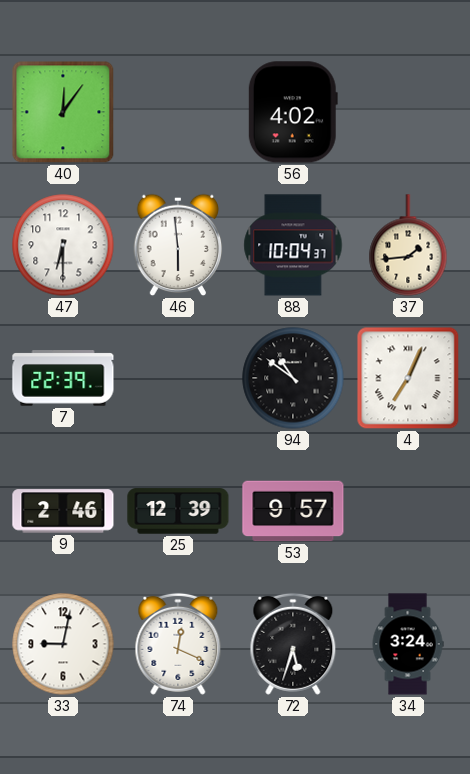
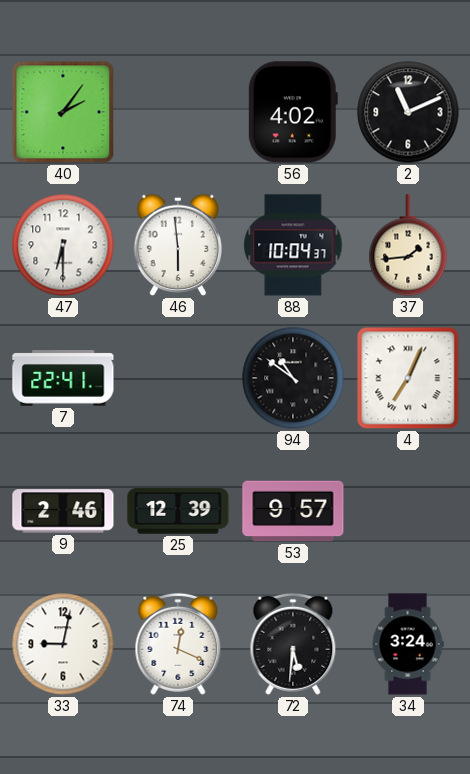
40: 12:06 -> 2:06
2: none -> 11:11
7: 22:39 -> 22:41
72: 5:33 -> 5:31
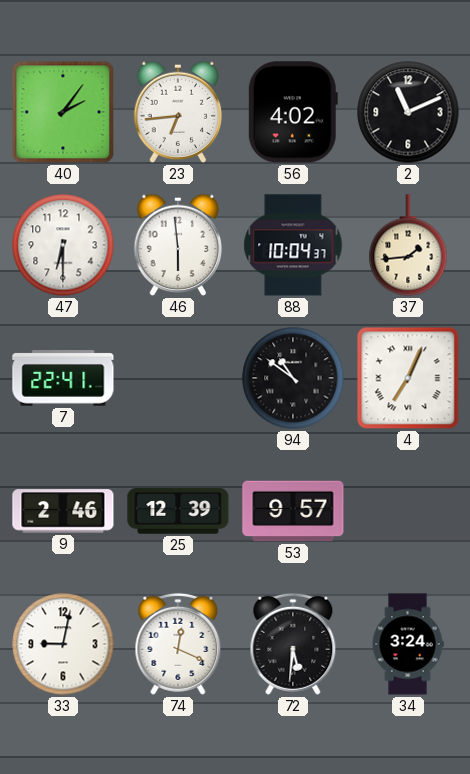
23: none -> 6:44
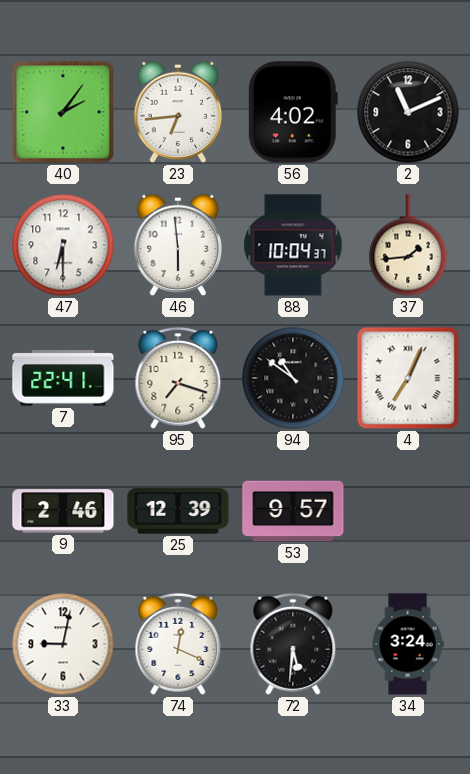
95: none -> 7:18
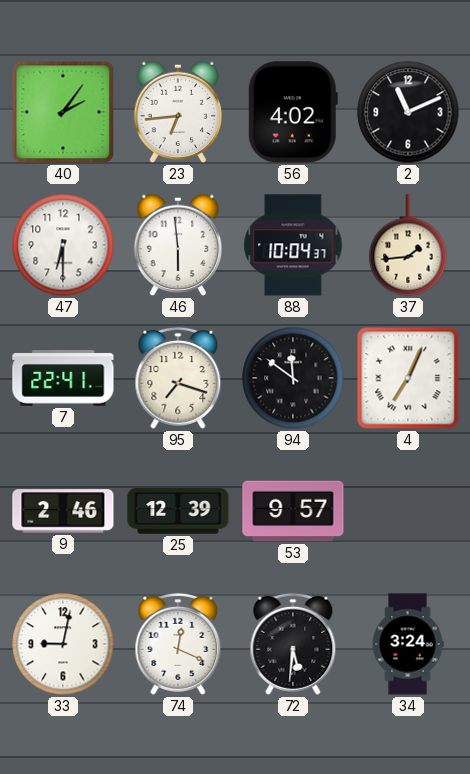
94: 10:51 -> 11:51
